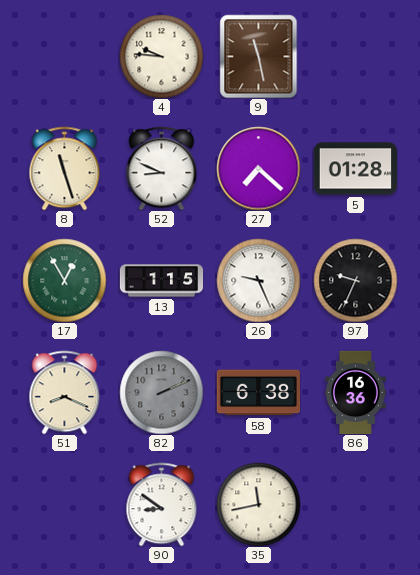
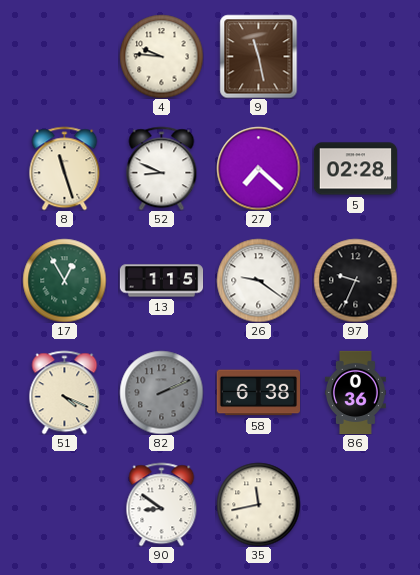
5: 01:28 -> 02:28
26: 9:26 -> 9:21
51: 8:19 -> 4:19
86: 16:36 -> 0:36
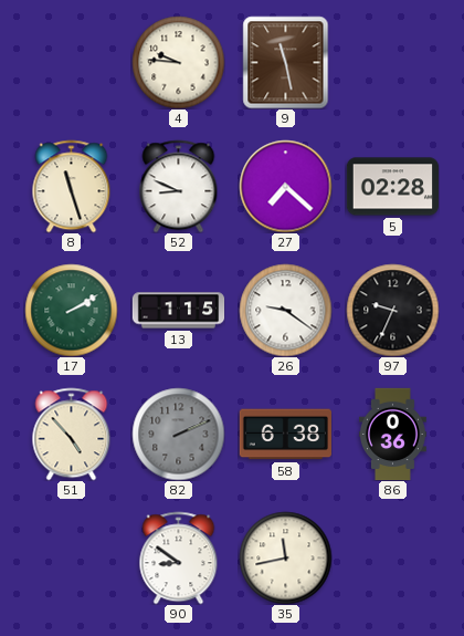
17: 12:55 -> 2:10
51: 4:19 -> 4:53
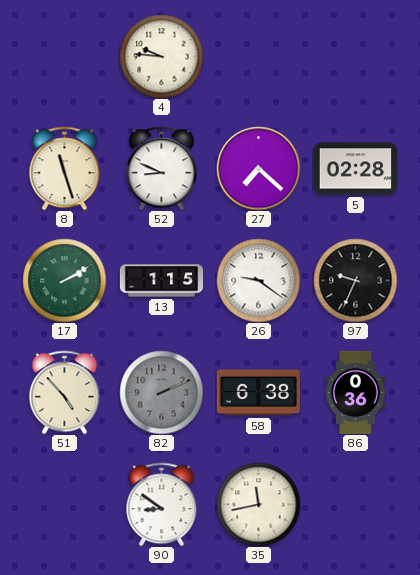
9: 11:28 -> none
